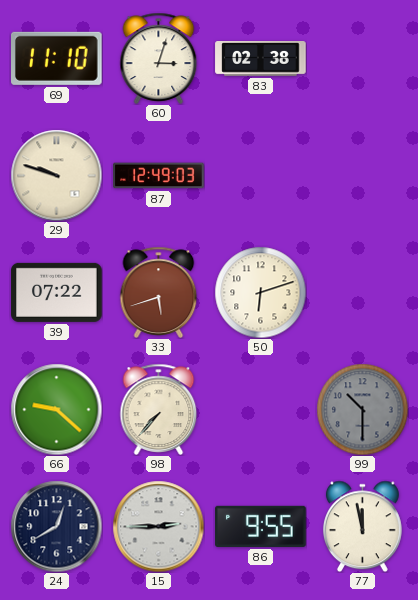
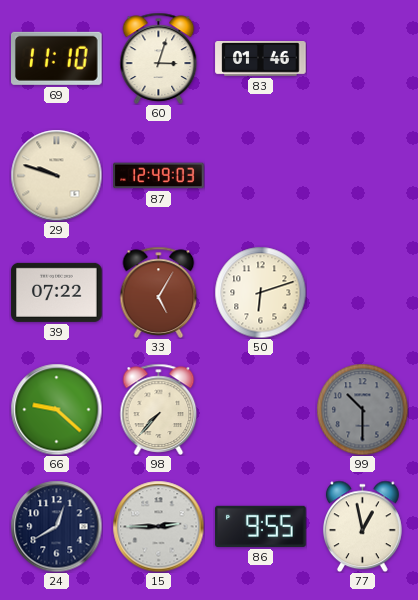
83: 02:38 -> 01:46
33: 5:42 -> 5:05
77: 11:58 -> 12:58
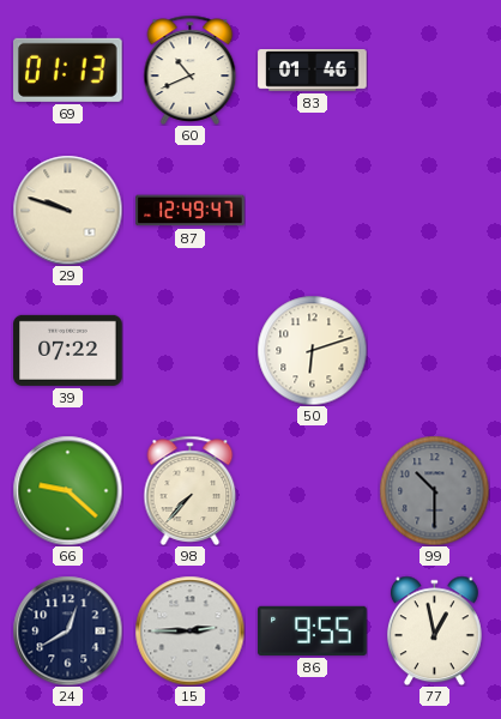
69: 11:10 -> 01:13
60: 3:03 -> 10:41
87: 12:49:03 -> 12:49:47
33: 5:05 -> none
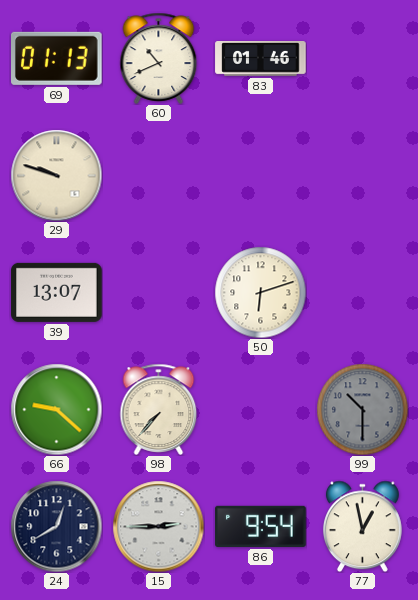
87: 12:49 -> none
39: 07:22 -> 13:07
86: 9:55 -> 9:54
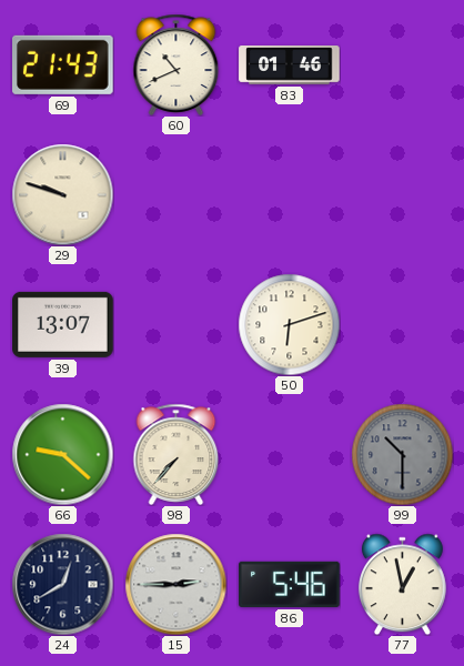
69: 01:13 -> 21:43
86: 9:54 -> 5:46
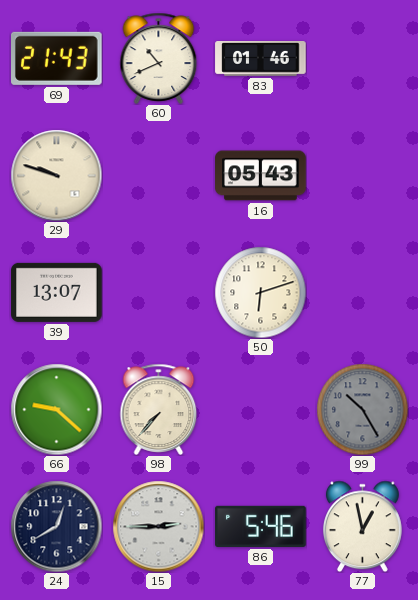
16: none -> 05:43
99: 10:30 -> 10:25
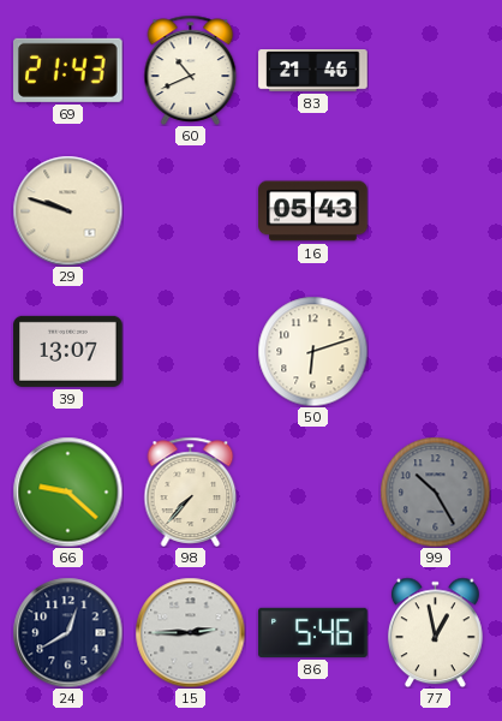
83: 01:46 -> 21:46
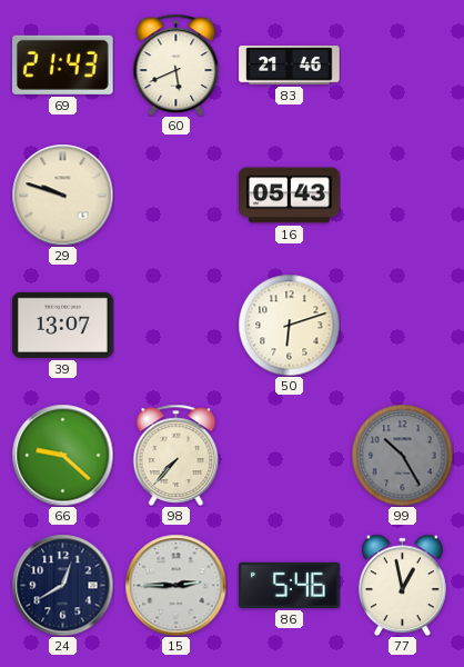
60: 10:41 -> 5:41
